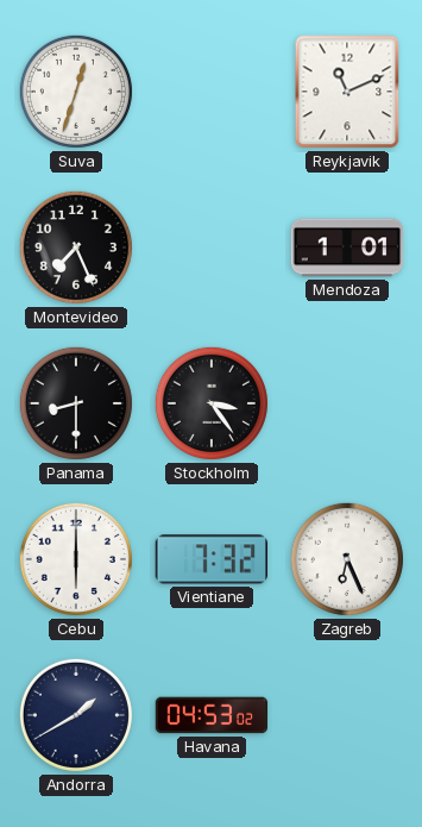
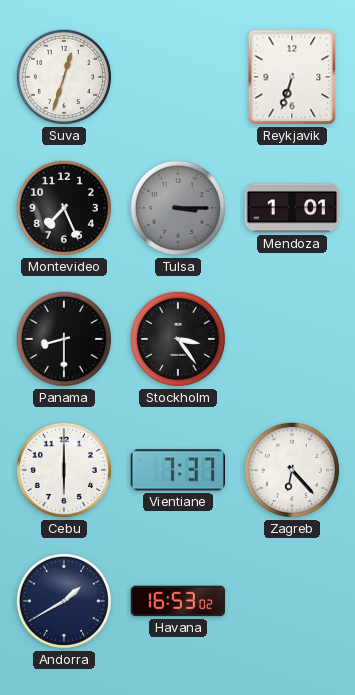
Reykjavik: 11:11 -> 6:33
Tulsa: none -> 3:15
Vientiane: 7:32 -> 7:37
Zagreb: 6:26 -> 6:23
Havana: 04:53 -> 16:53
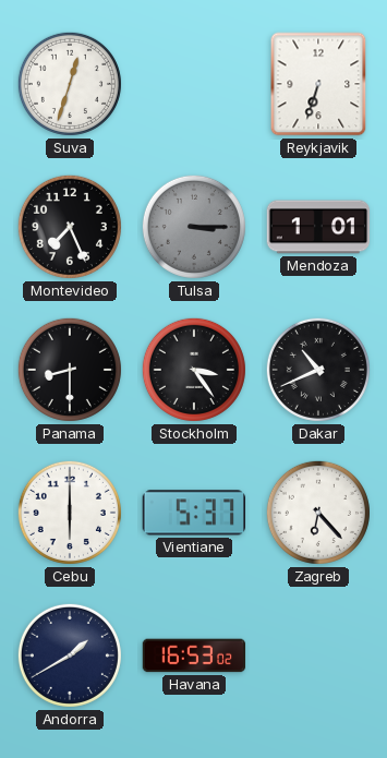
Dakar: none -> 10:41
Vientiane: 7:37 -> 5:37
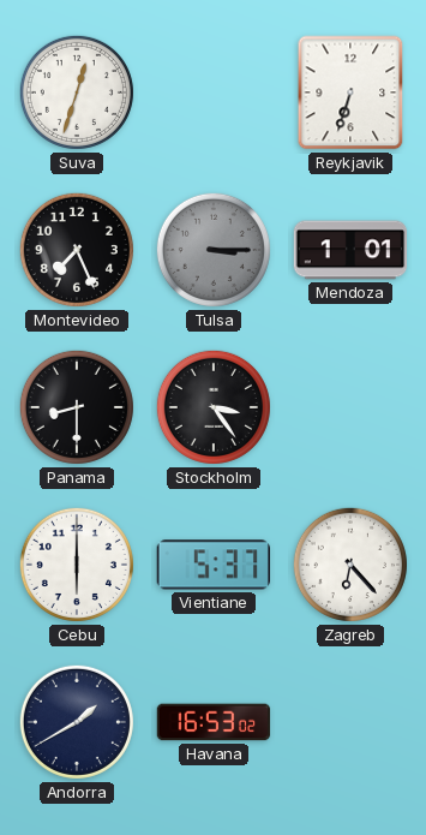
Dakar: 10:41 -> none
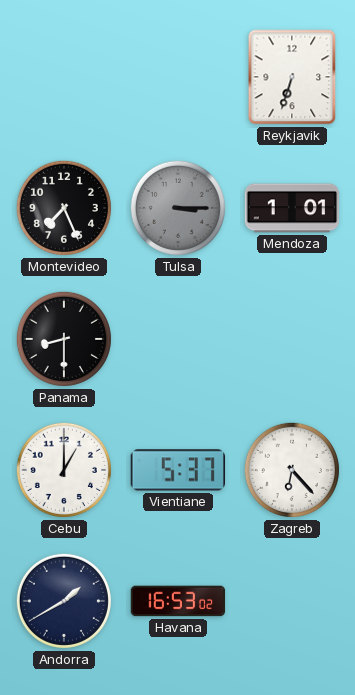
Suva: 12:33 -> none
Stockholm: 3:24 -> none
Cebu: 6:00 -> 1:00
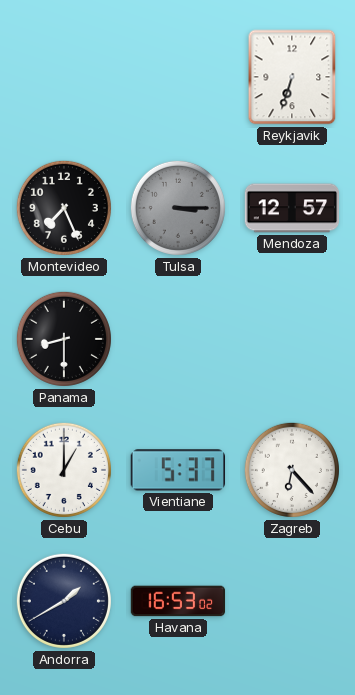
Mendoza: 1:01 -> 12:57
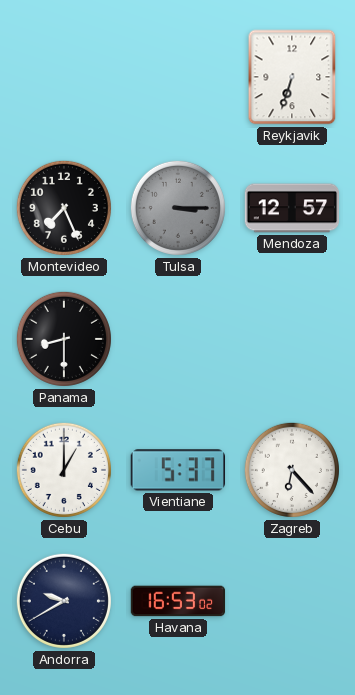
Andorra: 1:40 -> 9:40
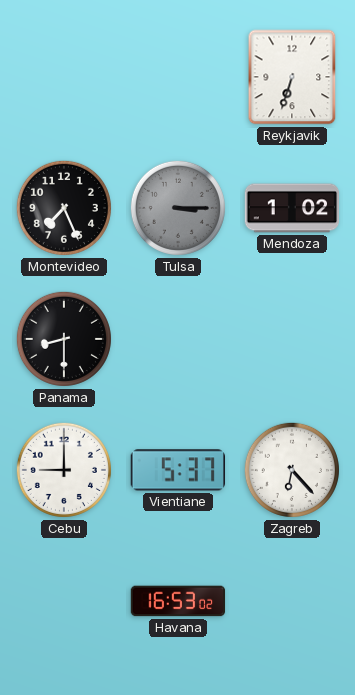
Mendoza: 12:57 -> 1:02
Cebu: 1:00 -> 9:00
Andorra: 9:40 -> none
